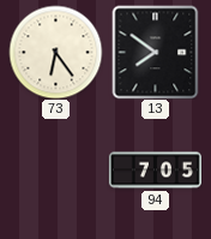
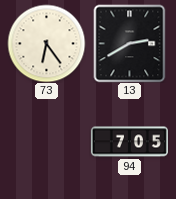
13: 7:51 -> 2:40
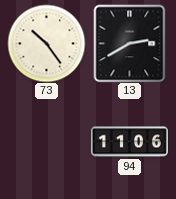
73: 6:24 -> 10:24
94: 7:05 -> 11:06
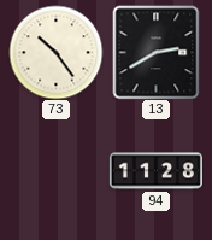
94: 11:06 -> 11:28
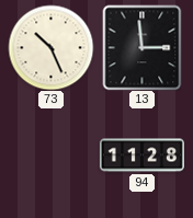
73: 10:24 -> 10:26
13: 2:40 -> 2:59
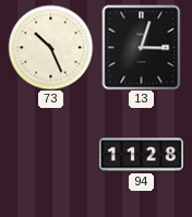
13: 2:59 -> 3:03
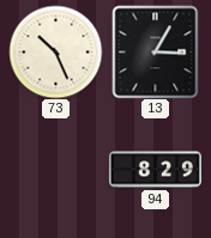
13: 3:03 -> 3:05
94: 11:28 -> 8:29
